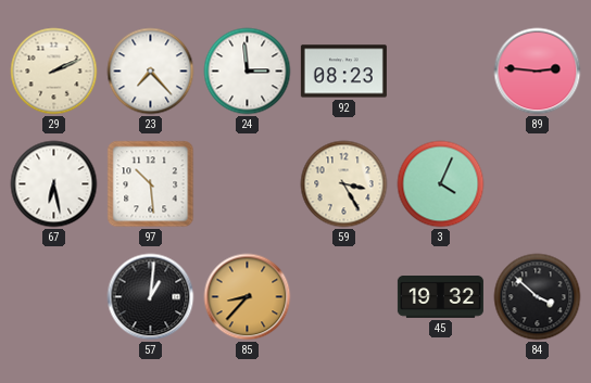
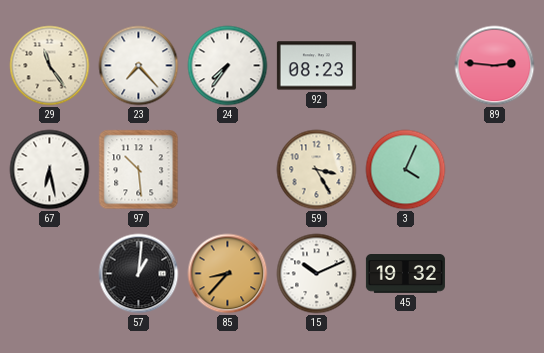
29: 2:11 -> 11:24
24: 2:59 -> 7:36
15: none -> 10:11
84: 3:52 -> none
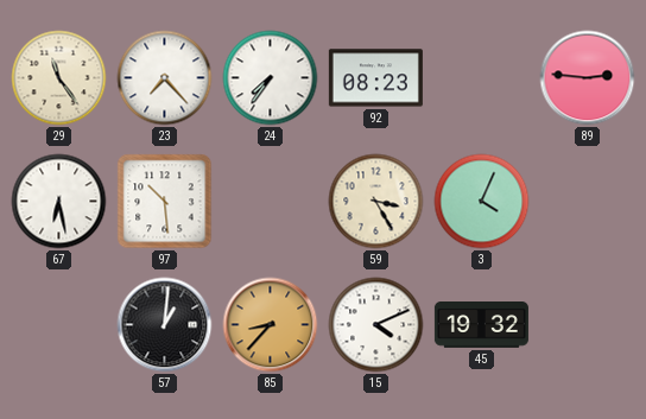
15: 10:11 -> 4:11
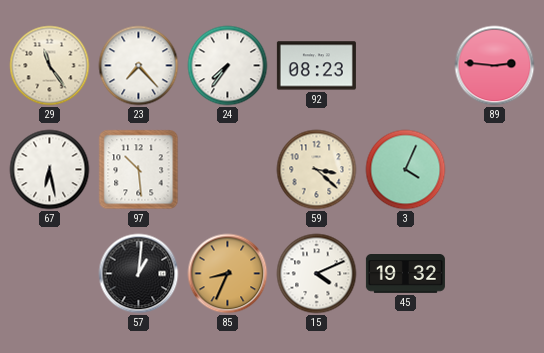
59: 3:25 -> 3:22
85: 8:37 -> 8:34
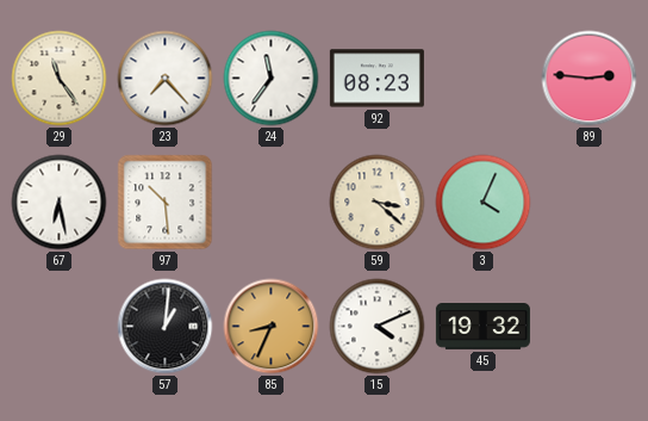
24: 7:36 -> 11:36
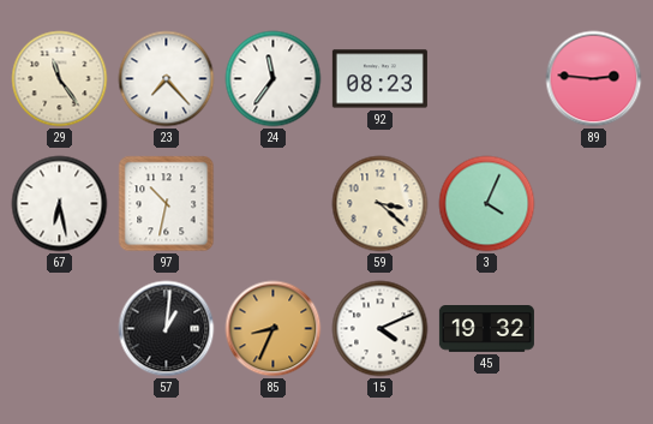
97: 10:29 -> 10:32
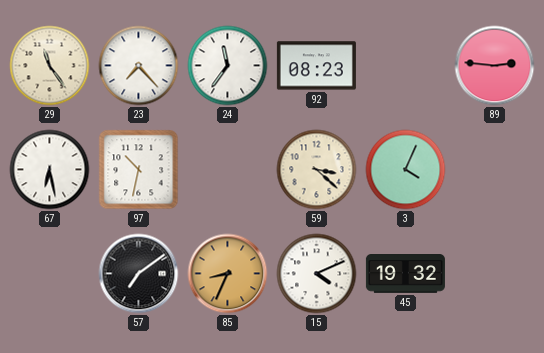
57: 1:01 -> 7:09
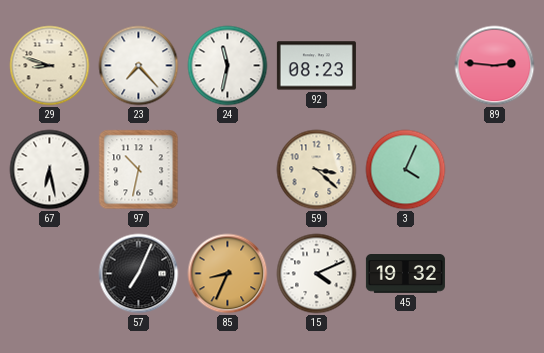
29: 11:24 -> 8:48
24: 11:36 -> 11:32
57: 7:09 -> 7:04
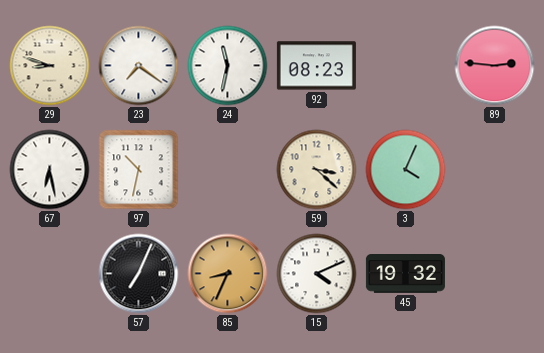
23: 7:23 -> 7:21
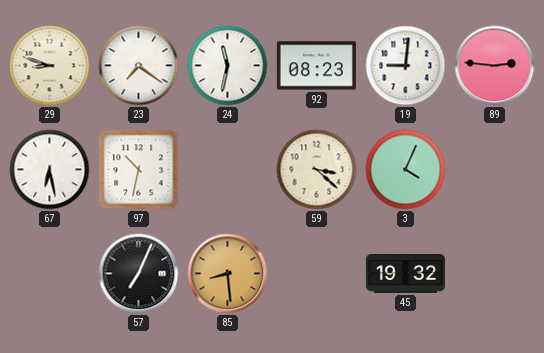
19: none -> 9:01
85: 8:34 -> 8:29
15: 4:11 -> none
